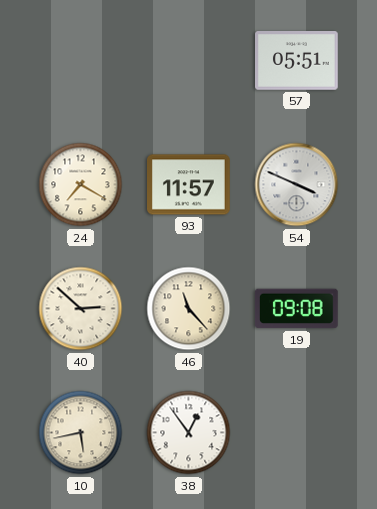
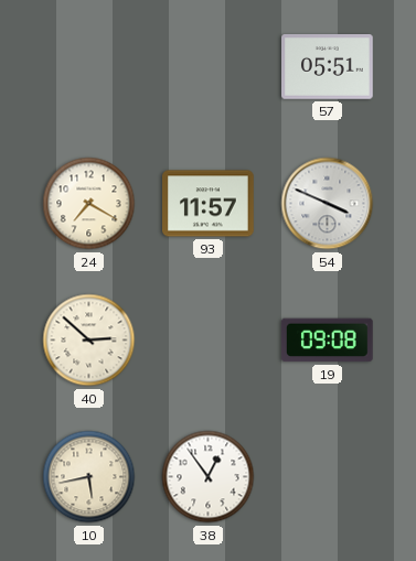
46: 11:23 -> none
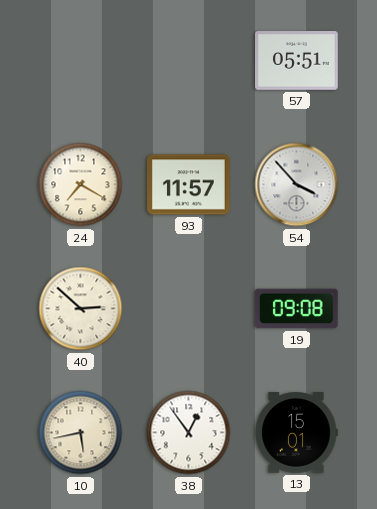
54: 3:49 -> 3:53
13: none -> 15:01
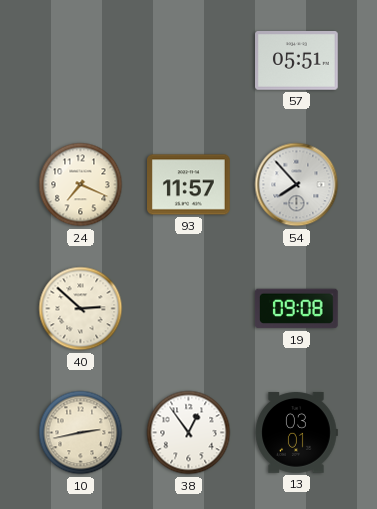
24: 7:20 -> 7:19
54: 3:53 -> 7:53
10: 5:43 -> 2:43
13: 15:01 -> 03:01
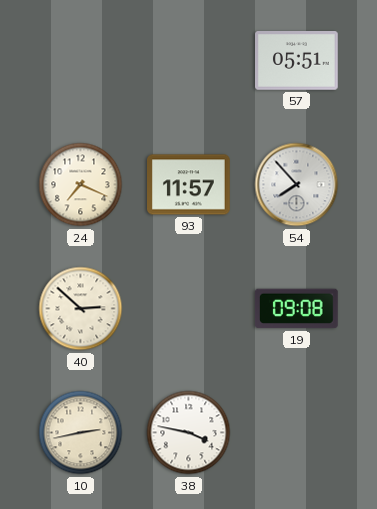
38: 12:54 -> 3:47
13: 03:01 -> none
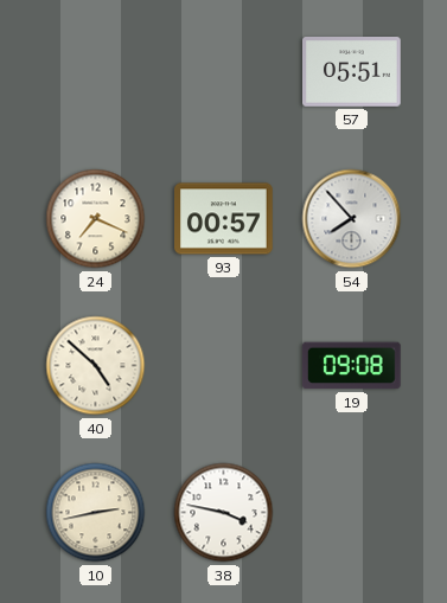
93: 11:57 -> 00:57
40: 2:52 -> 4:52
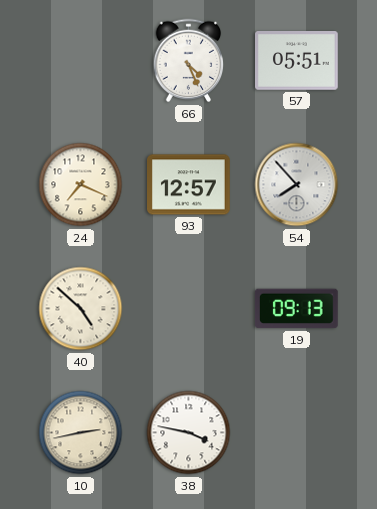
66: none -> 4:26
93: 00:57 -> 12:57
19: 09:08 -> 09:13
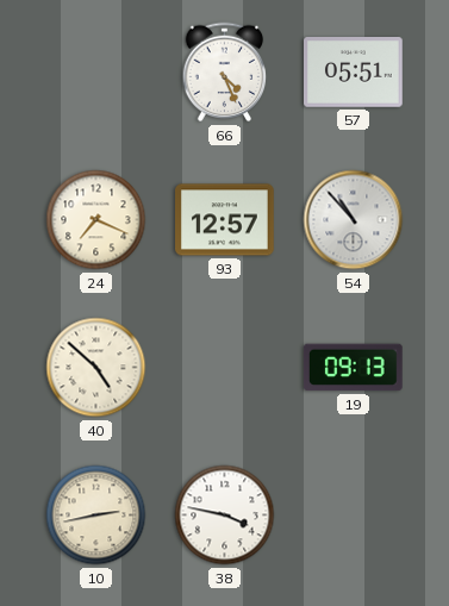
54: 7:53 -> 10:53
